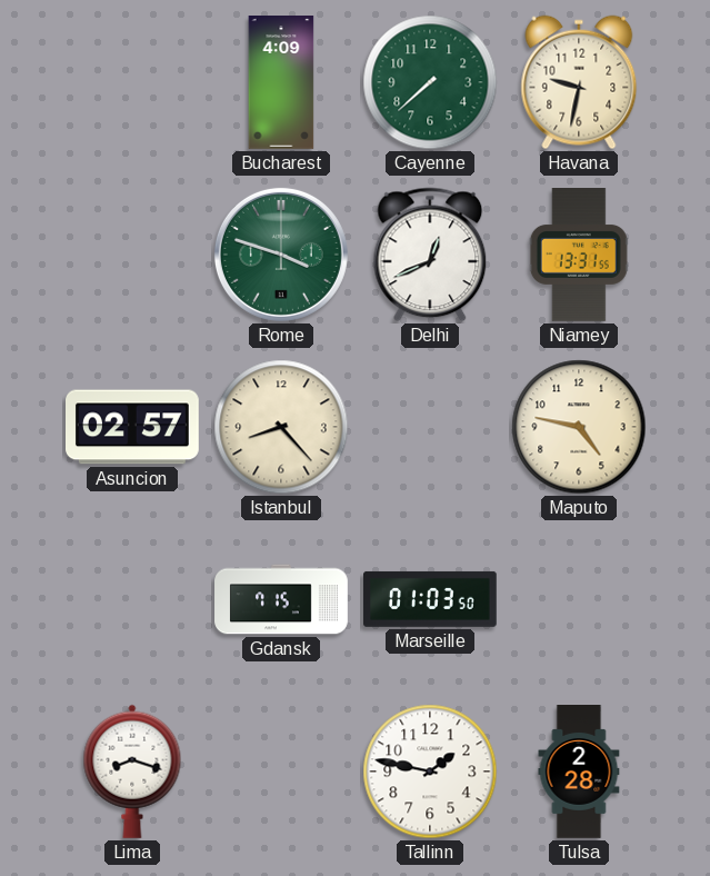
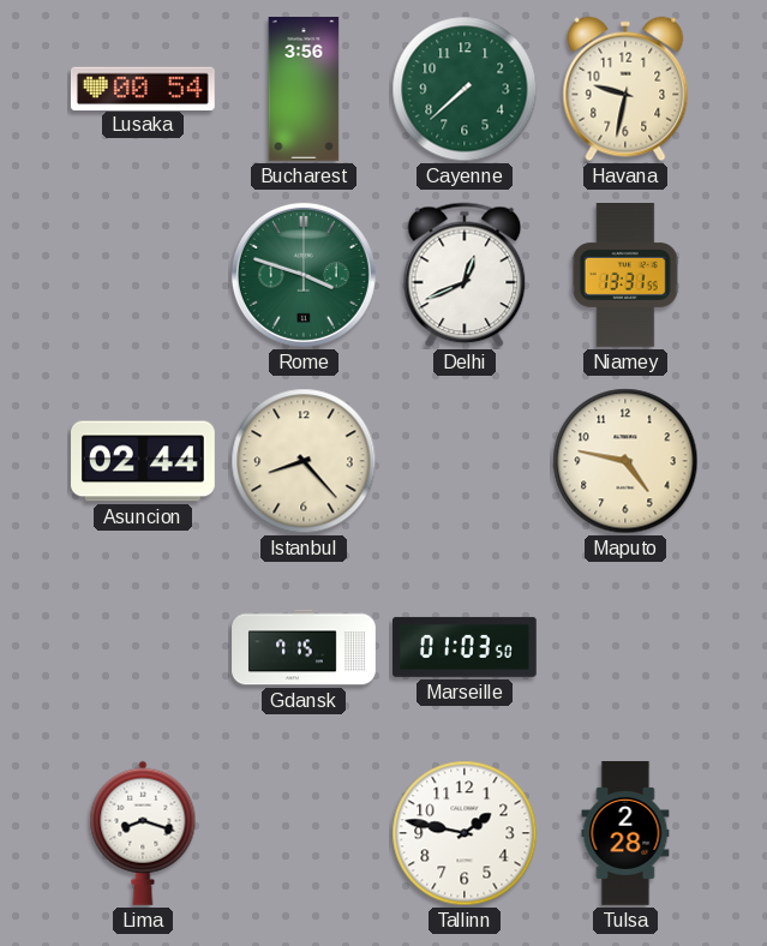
Lusaka: none -> 00:54
Bucharest: 4:09 -> 3:56
Asuncion: 02:57 -> 02:44
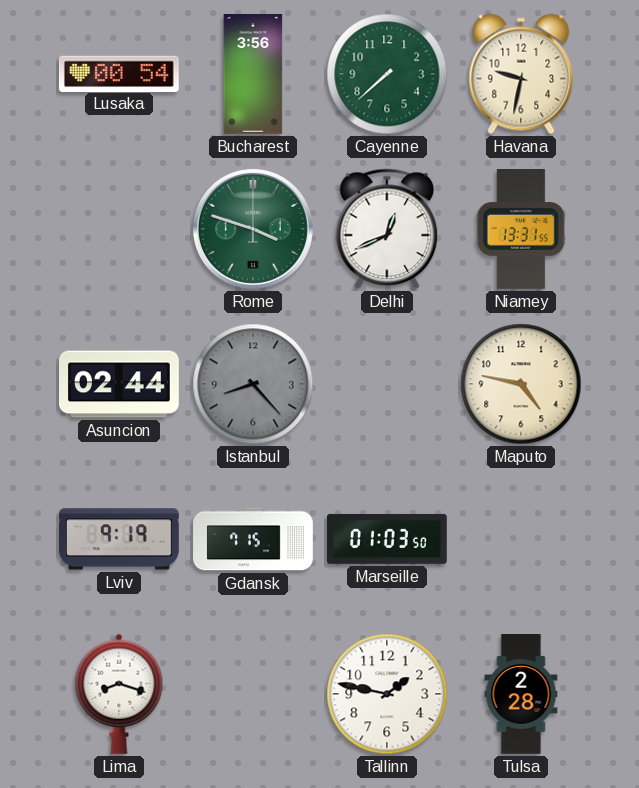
Istanbul dial: cream -> grey
Lviv: none -> 9:19
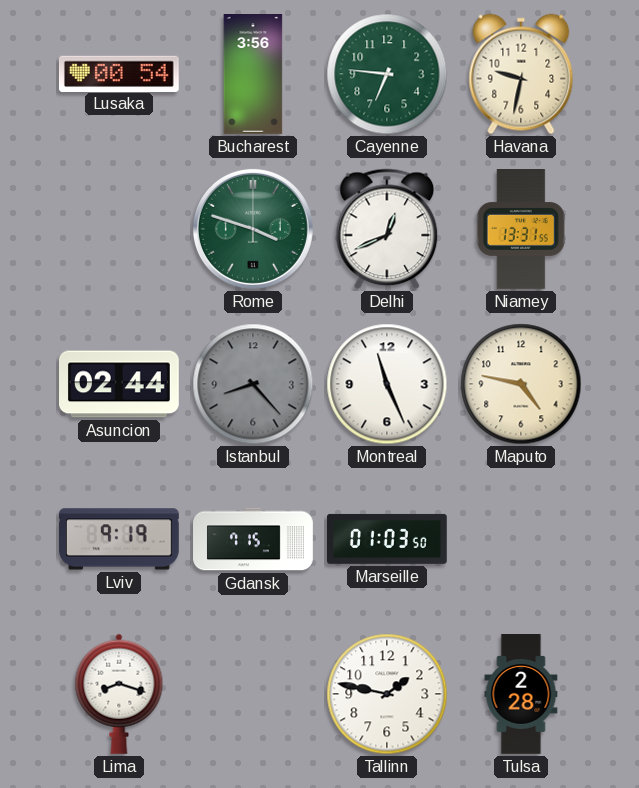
Cayenne: 7:38 -> 6:46
Montreal: none -> 11:26
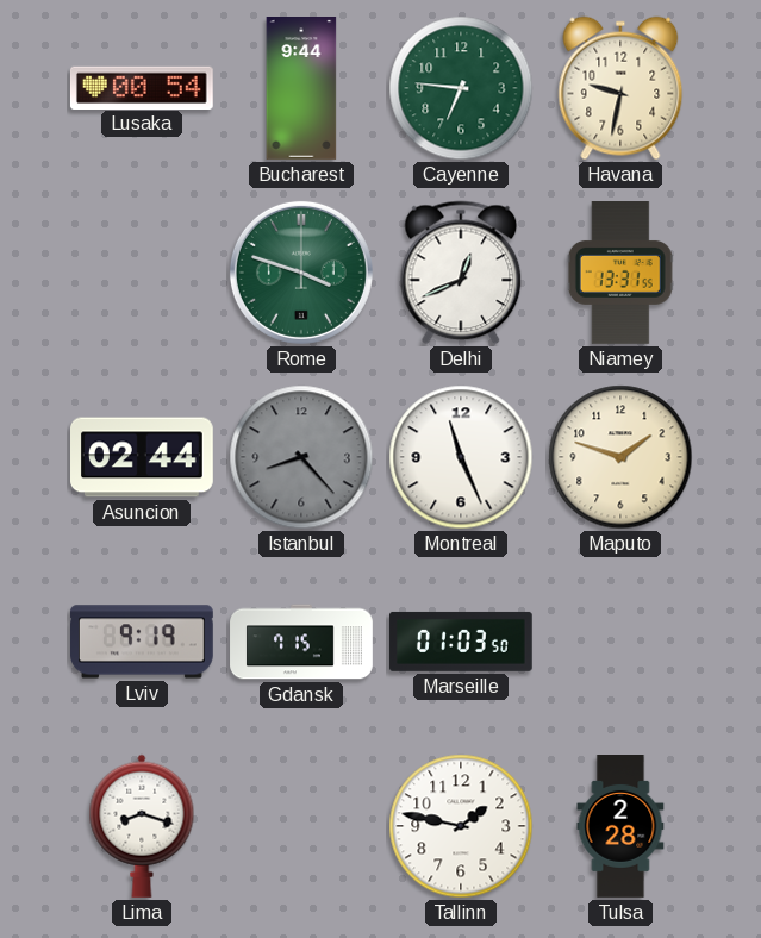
Bucharest: 3:56 -> 9:44
Maputo: 4:47 -> 1:48
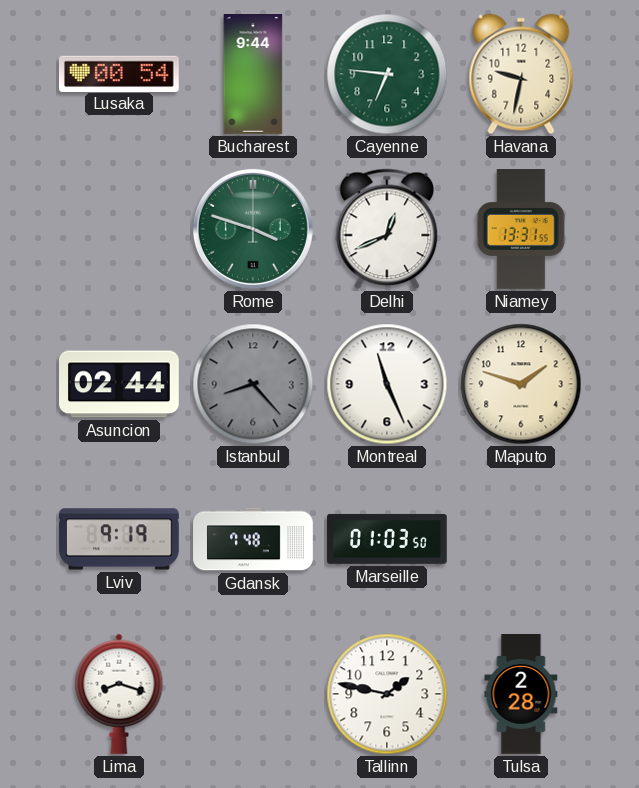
Gdansk: 7:15 -> 7:48
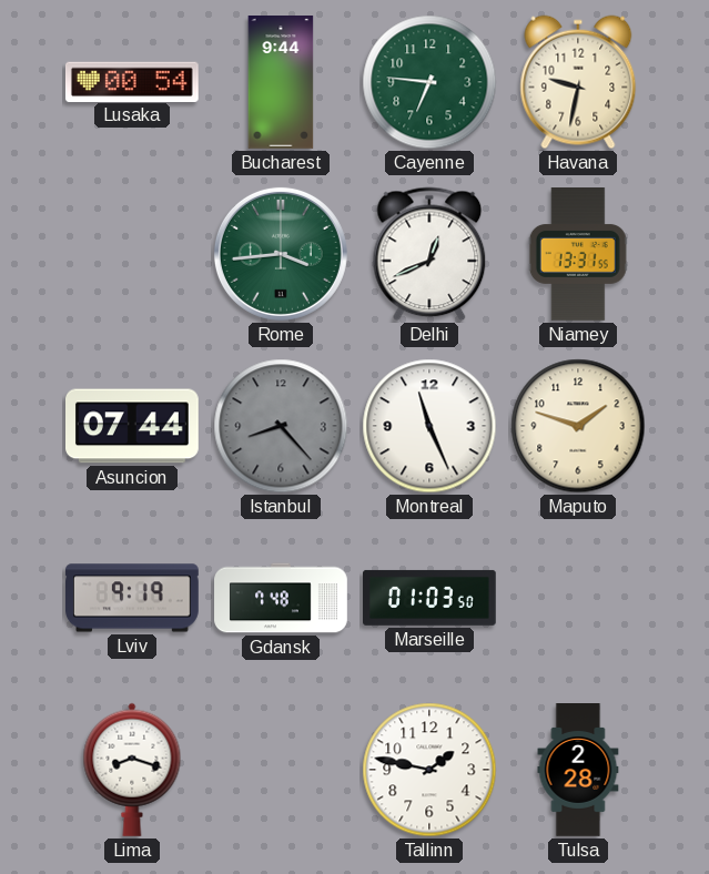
Rome: 3:48 -> 3:44
Asuncion: 02:44 -> 07:44
